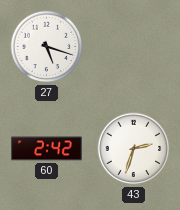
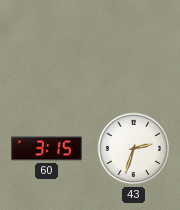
27: 5:18 -> none
60: 2:42 -> 3:15
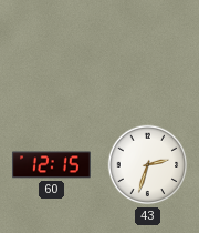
60: 3:15 -> 12:15
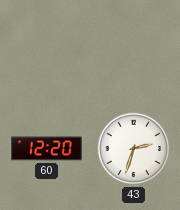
60: 12:15 -> 12:20
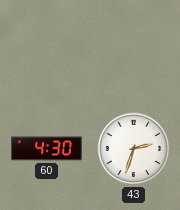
60: 12:20 -> 4:30
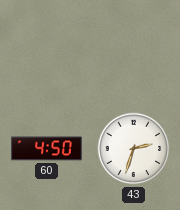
60: 4:30 -> 4:50
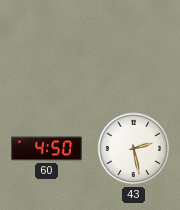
43: 2:33 -> 2:28
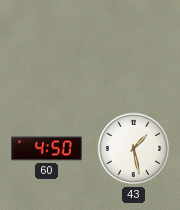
43: 2:28 -> 1:28
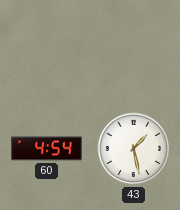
60: 4:50 -> 4:54
